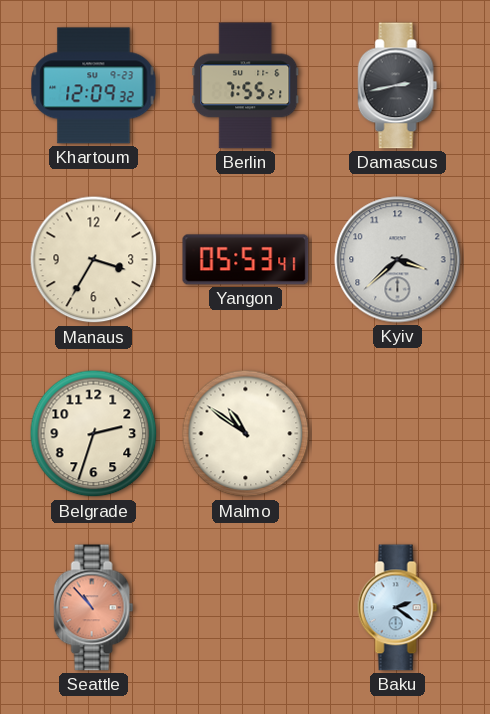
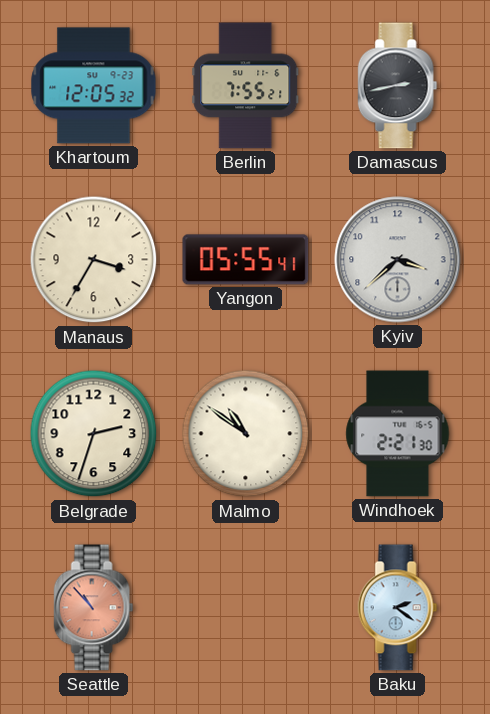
Khartoum: 12:09 -> 12:05
Yangon: 05:53 -> 05:55
Windhoek: none -> 2:21
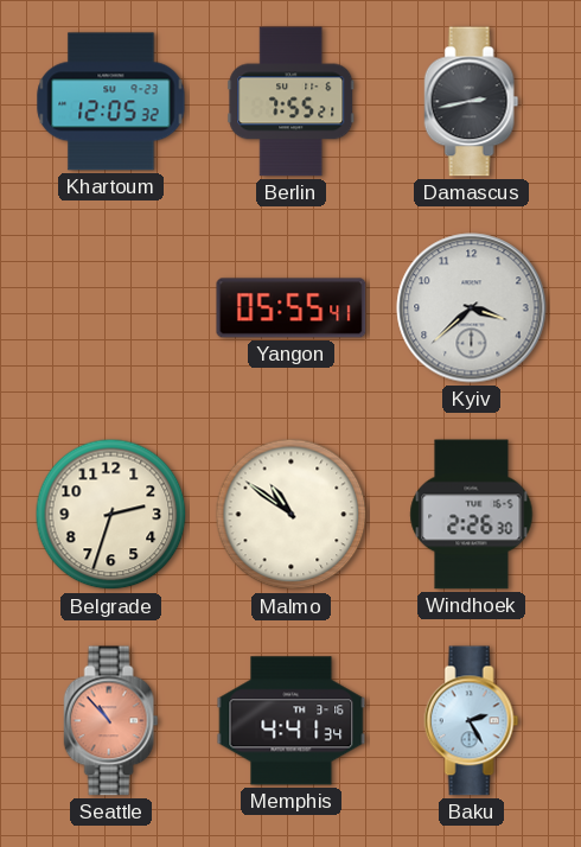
Manaus: 3:35 -> none
Windhoek: 2:21 -> 2:26
Memphis: none -> 4:41
Baku: 2:21 -> 2:25
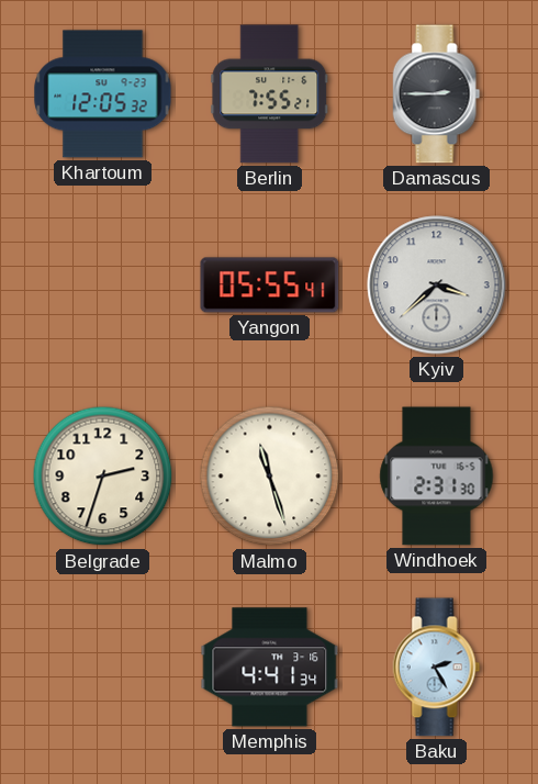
Damascus: 2:43 -> 2:45
Malmo: 10:51 -> 11:27
Windhoek: 2:26 -> 2:31
Seattle: 10:53 -> none
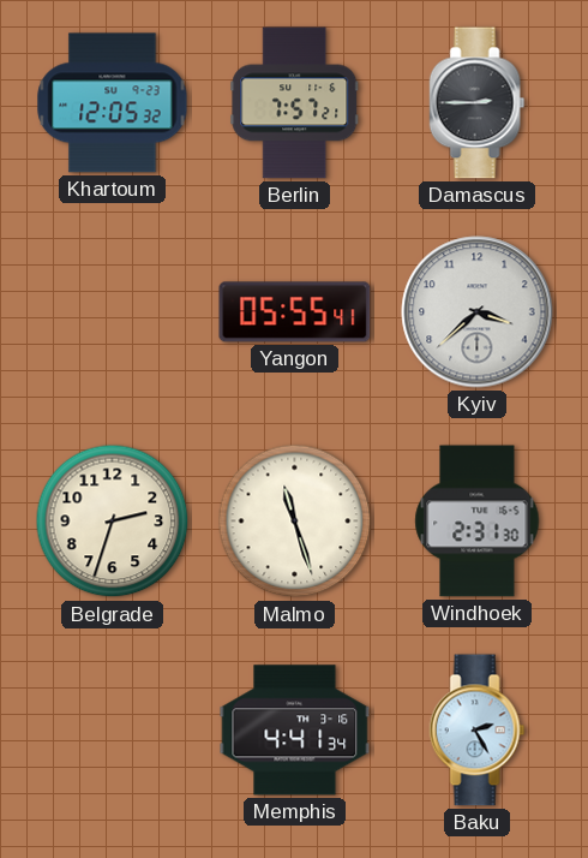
Berlin: 7:55 -> 7:57
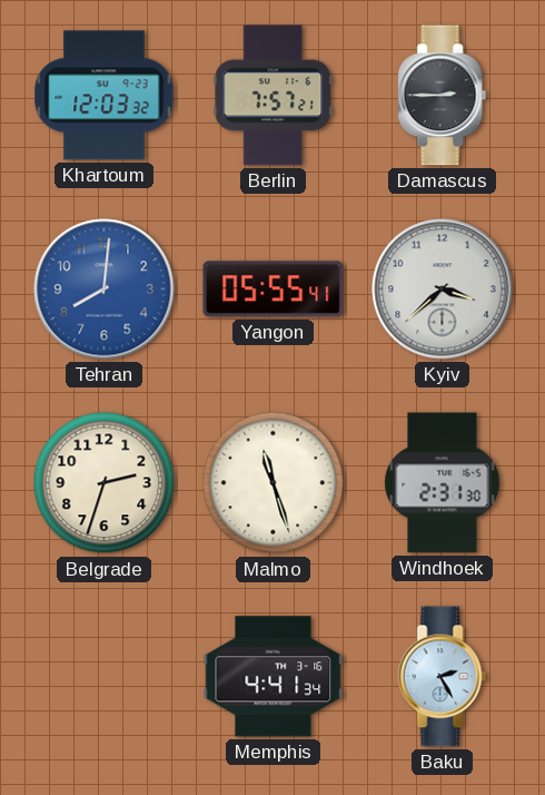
Khartoum: 12:05 -> 12:03
Tehran: none -> 8:01
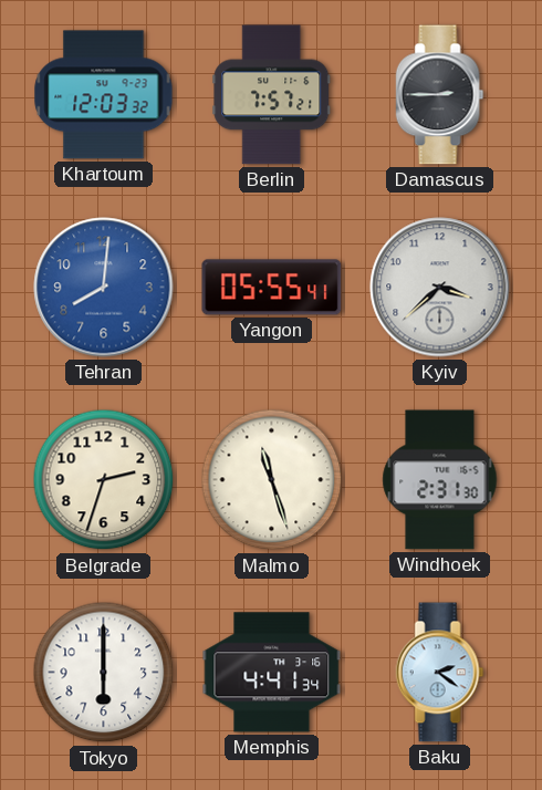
Tokyo: none -> 6:00
Baku: 2:25 -> 2:21
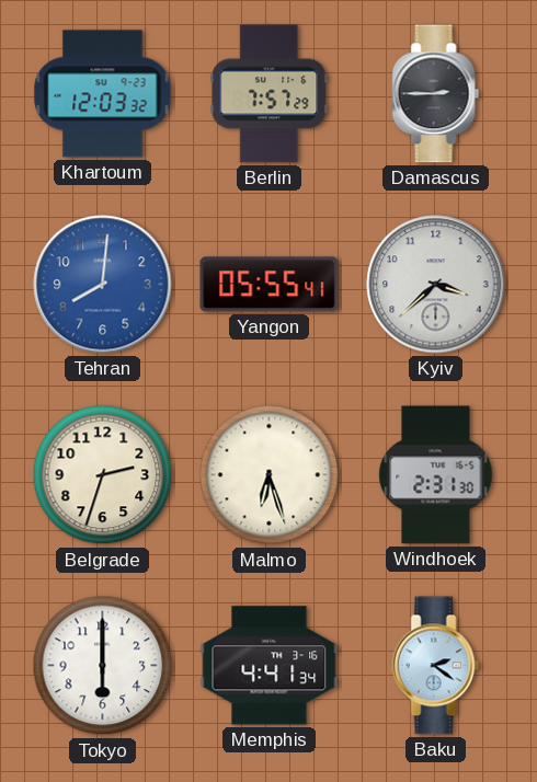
Berlin: 7:57:21 -> 7:57:29
Malmo: 11:27 -> 6:27
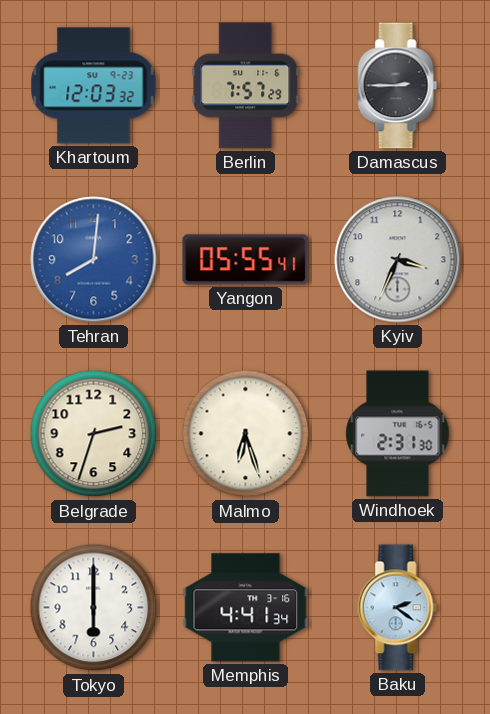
Kyiv: 3:38 -> 3:34
